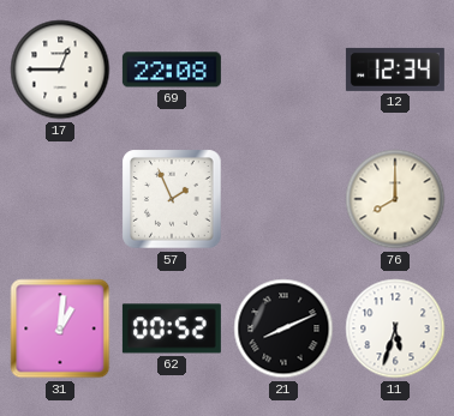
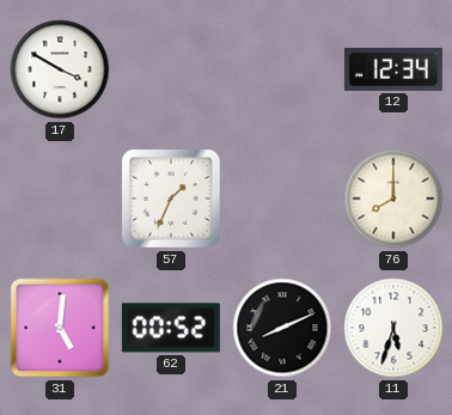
17: 12:45 -> 3:50
69: 22:08 -> none
57: 1:56 -> 1:34
31: 1:01 -> 5:01
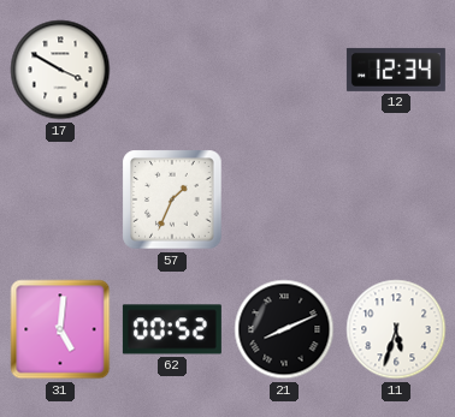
76: 8:00 -> none
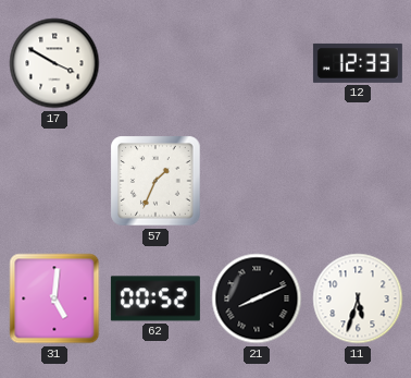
12: 12:34 -> 12:33
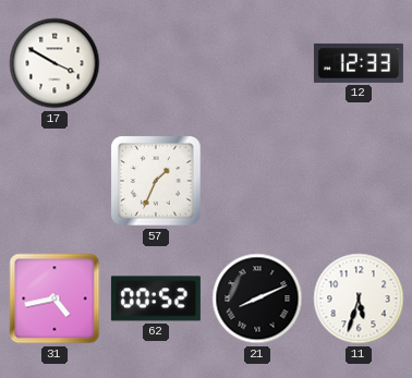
31: 5:01 -> 4:43
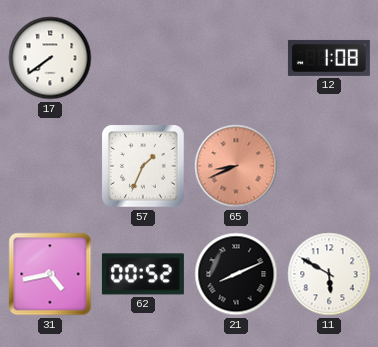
17: 3:50 -> 7:39
12: 12:33 -> 1:08
65: none -> 8:41
11: 5:33 -> 5:50
